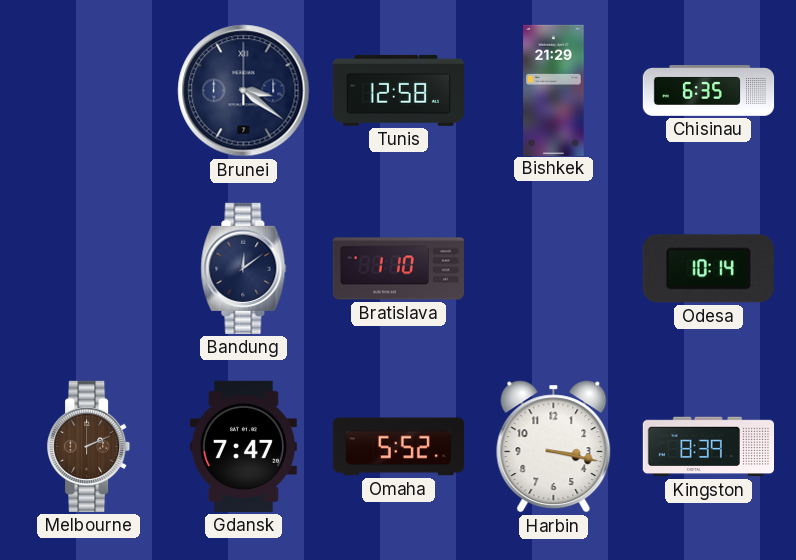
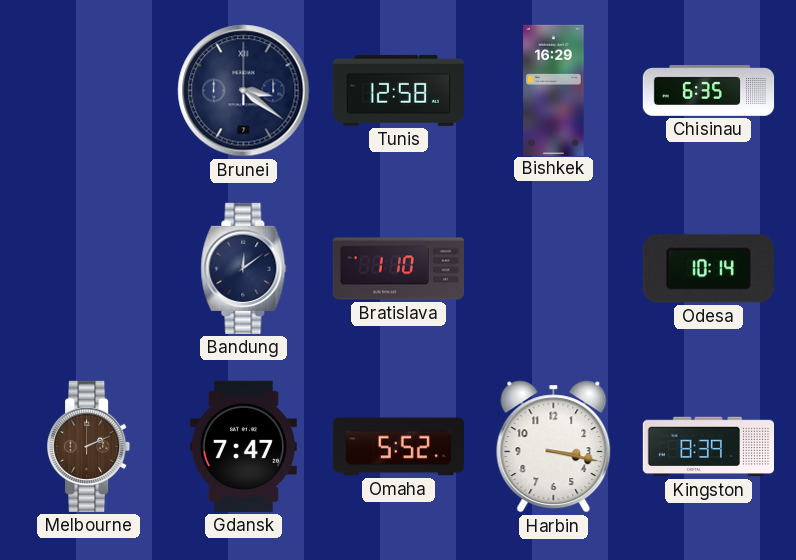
Bishkek: 21:29 -> 16:29
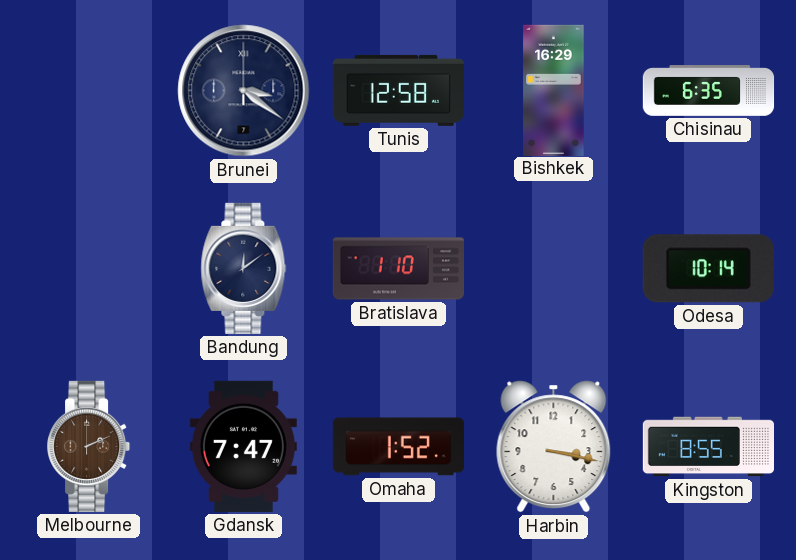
Omaha: 5:52 -> 1:52
Kingston: 8:39 -> 8:55
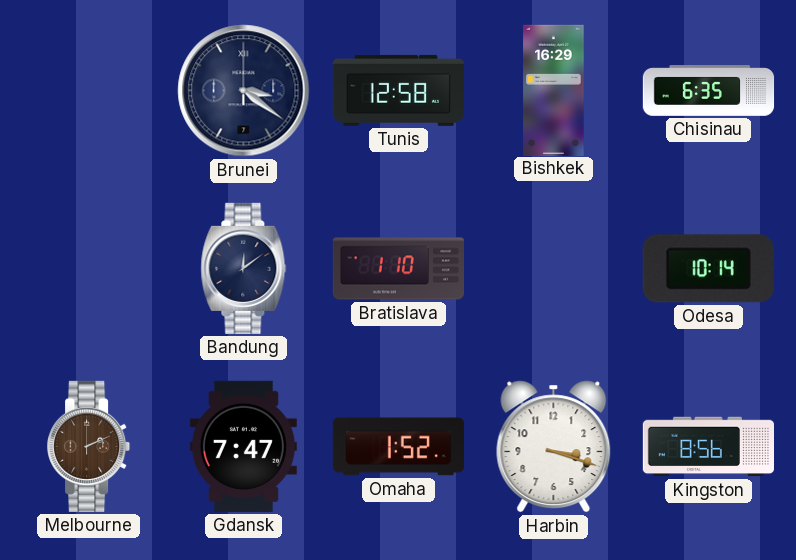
Harbin: 3:17 -> 3:18
Kingston: 8:55 -> 8:56
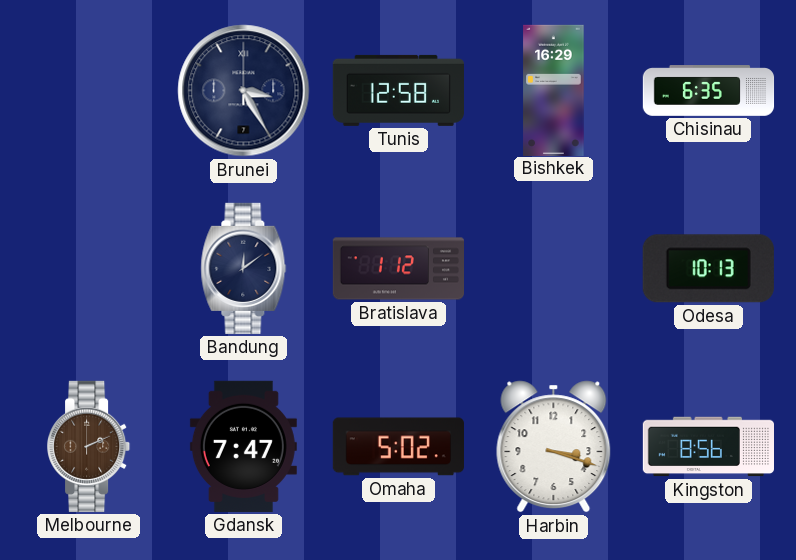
Brunei: 3:21 -> 3:25
Bratislava: 1:10 -> 1:12
Odesa: 10:14 -> 10:13
Omaha: 1:52 -> 5:02
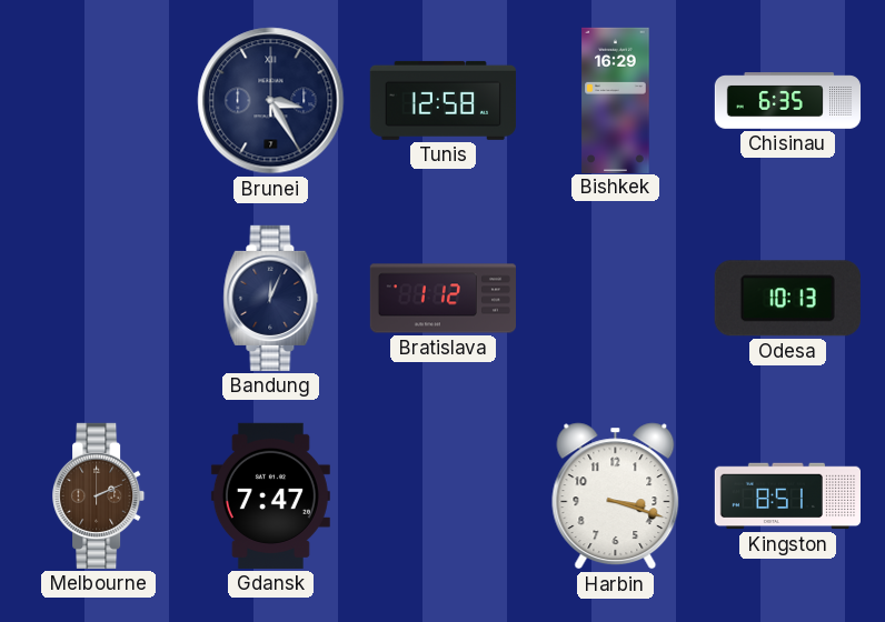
Bandung: 12:09 -> 12:04
Omaha: 5:02 -> none
Kingston: 8:56 -> 8:51
